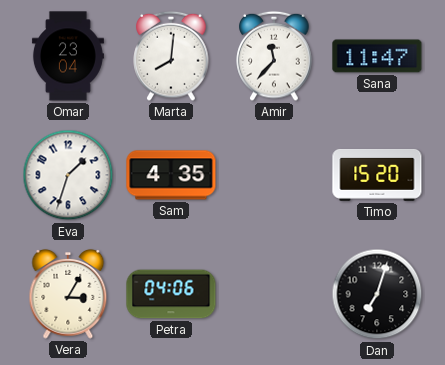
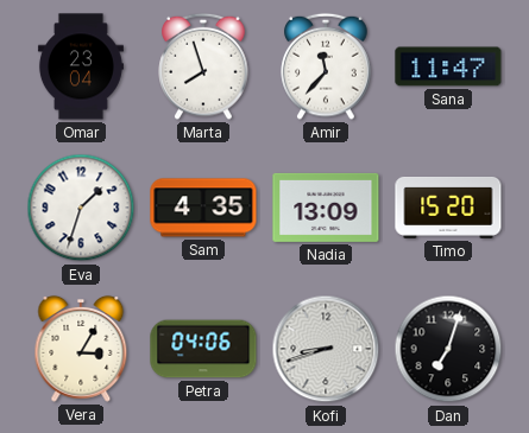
Marta: 8:01 -> 7:57
Nadia: none -> 13:09
Kofi: none -> 8:42
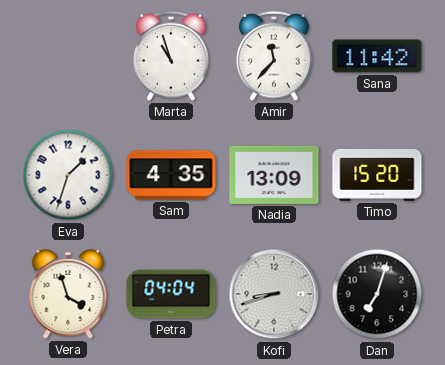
Omar: 23:04 -> none
Marta: 7:57 -> 10:57
Sana: 11:47 -> 11:42
Vera: 3:05 -> 3:57
Petra: 04:06 -> 04:04
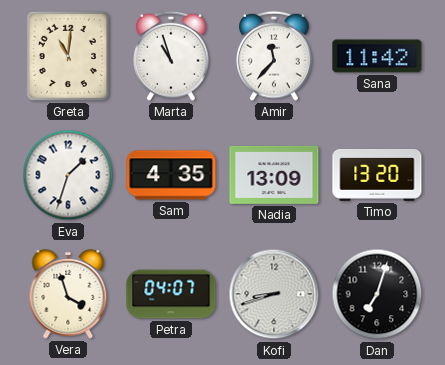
Greta: none -> 11:01
Timo: 15:20 -> 13:20
Petra: 04:04 -> 04:07
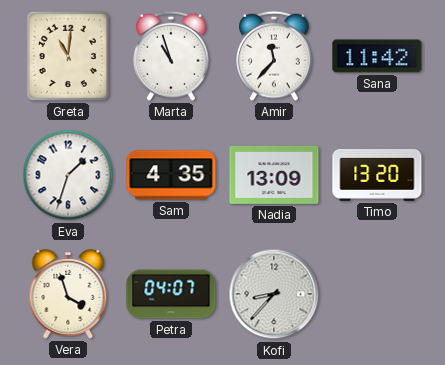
Kofi: 8:42 -> 8:37
Dan: 7:03 -> none
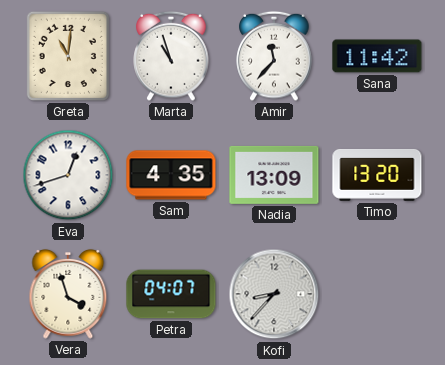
Eva: 1:33 -> 12:42
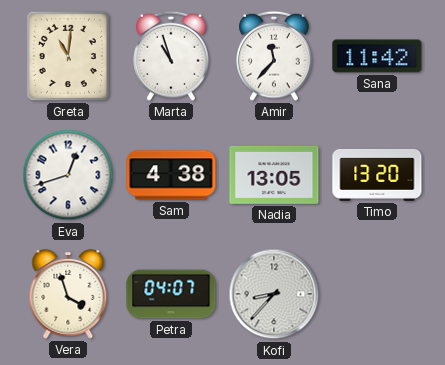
Sam: 4:35 -> 4:38
Nadia: 13:09 -> 13:05
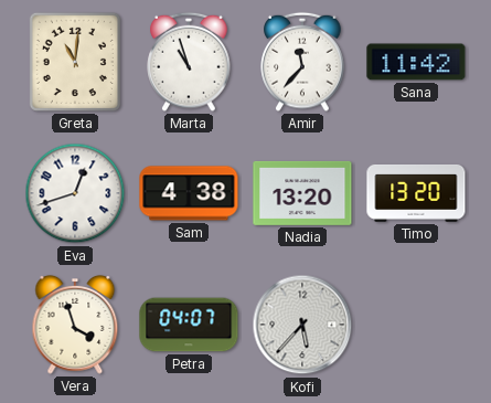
Nadia: 13:05 -> 13:20
Kofi: 8:37 -> 5:37
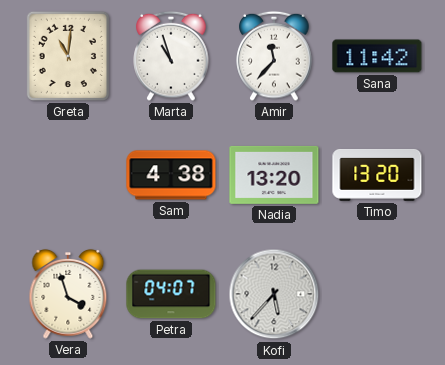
Eva: 12:42 -> none
